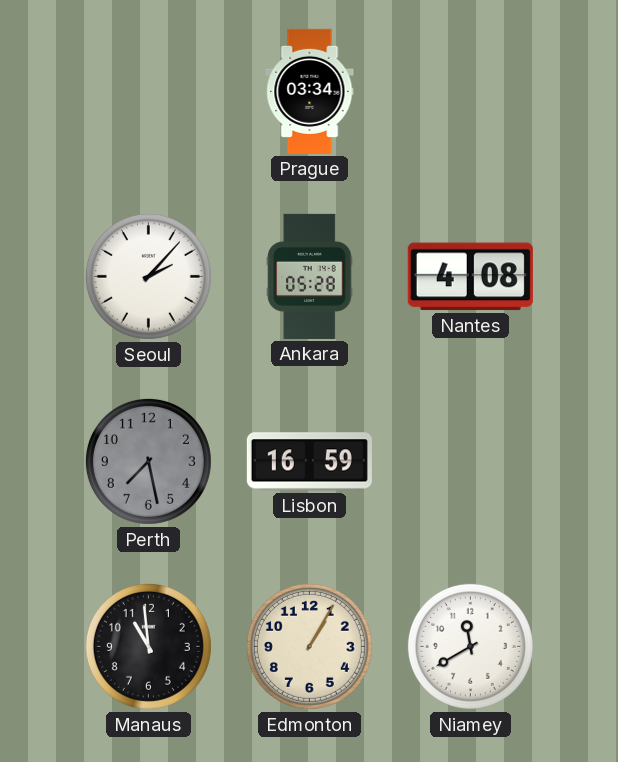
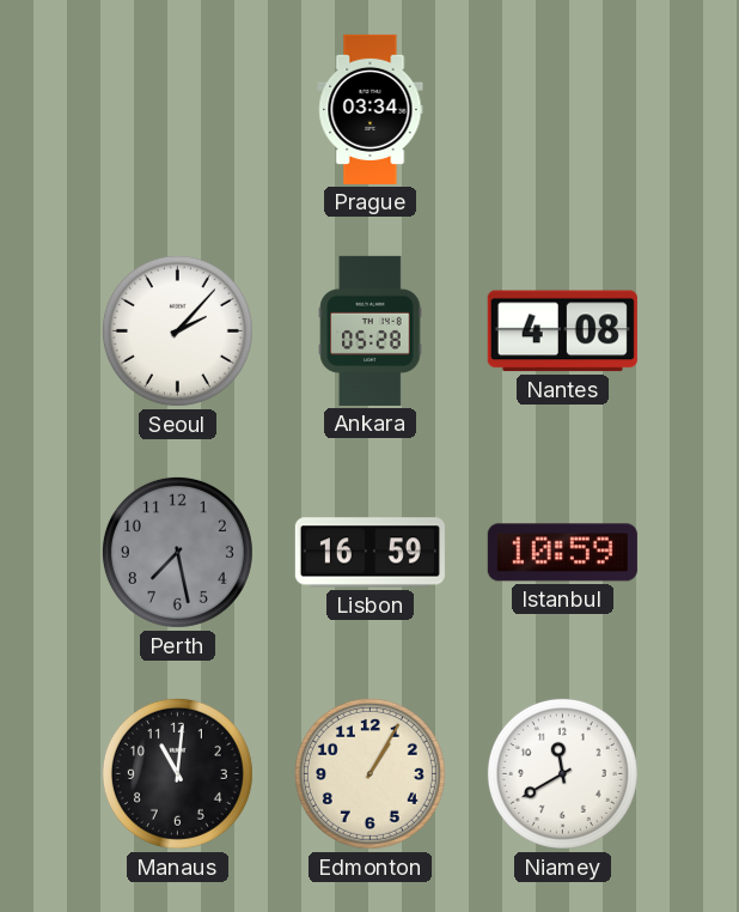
Istanbul: none -> 10:59
Manaus: 10:59 -> 11:01
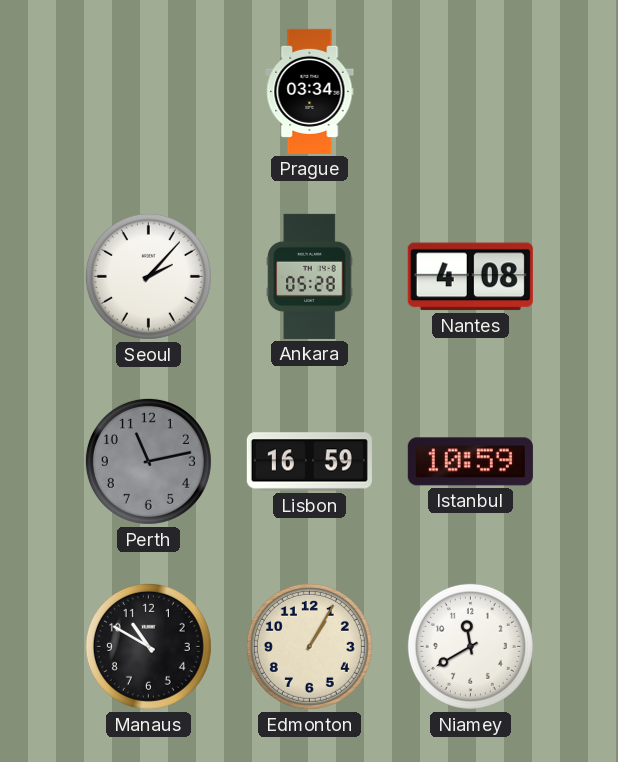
Perth: 7:28 -> 11:13
Manaus: 11:01 -> 10:50
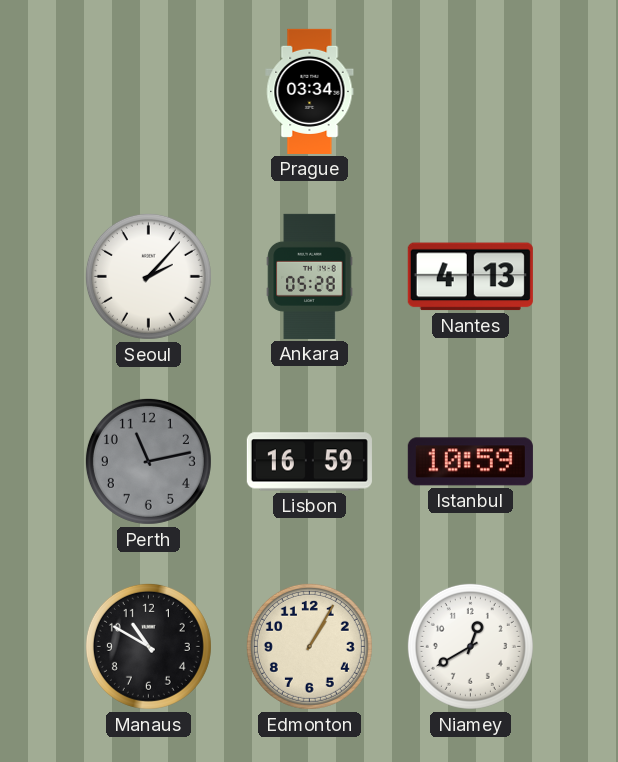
Nantes: 4:08 -> 4:13
Niamey: 11:40 -> 12:40
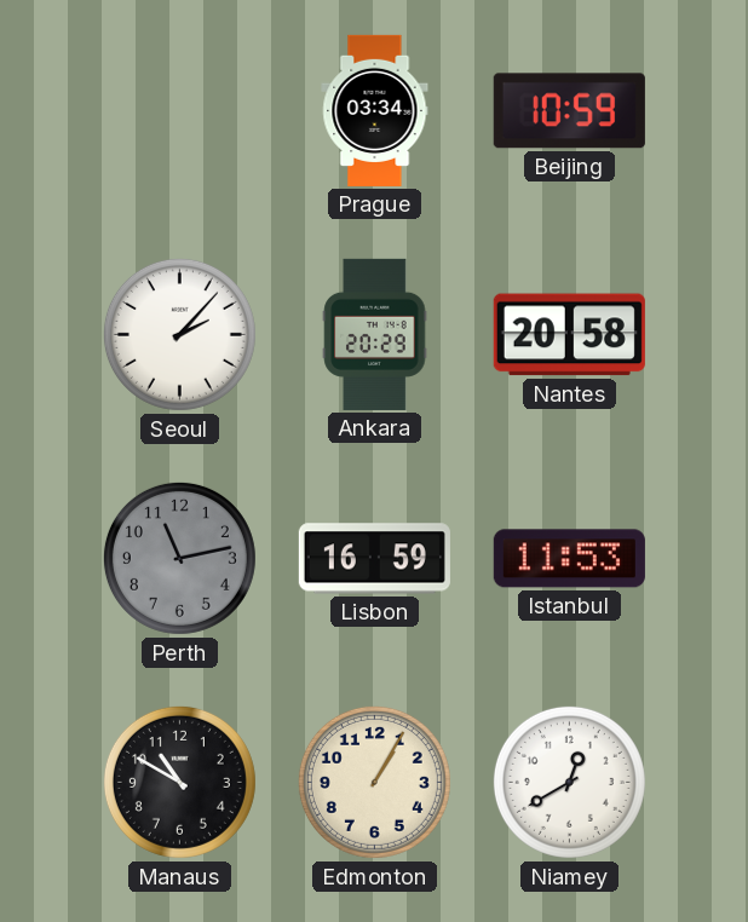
Beijing: none -> 10:59
Ankara: 05:28 -> 20:29
Nantes: 4:13 -> 20:58
Istanbul: 10:59 -> 11:53
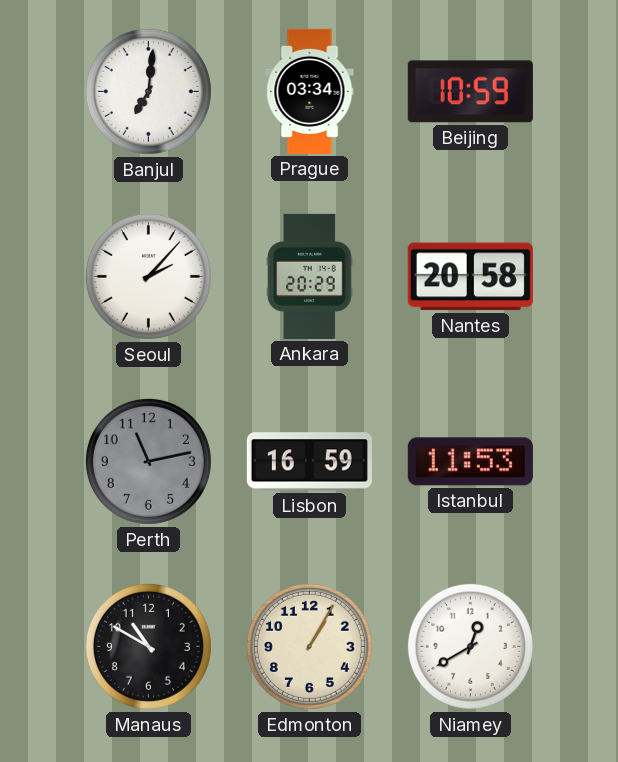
Banjul: none -> 7:01
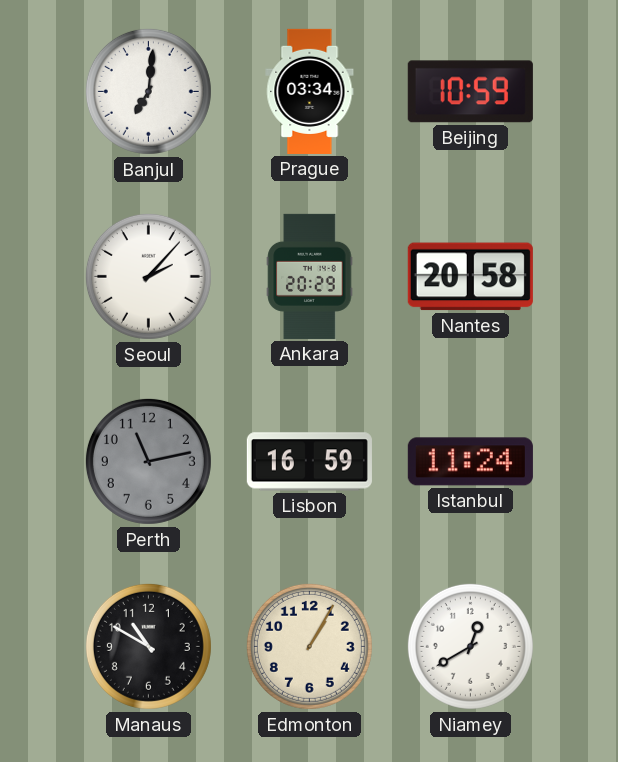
Istanbul: 11:53 -> 11:24
